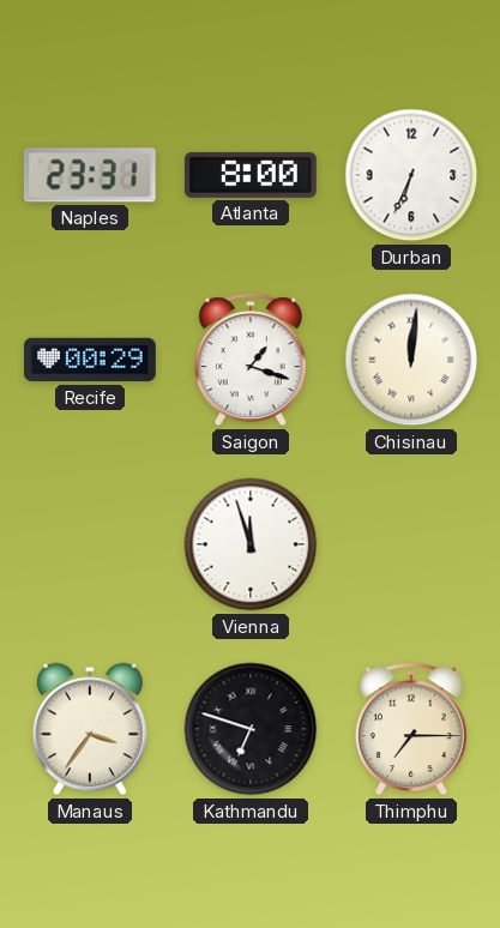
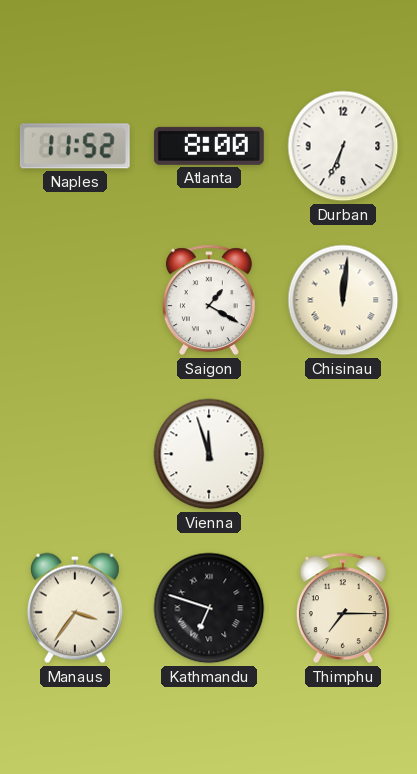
Naples: 23:31 -> 11:52
Recife: 00:29 -> none
Saigon: 1:18 -> 1:20
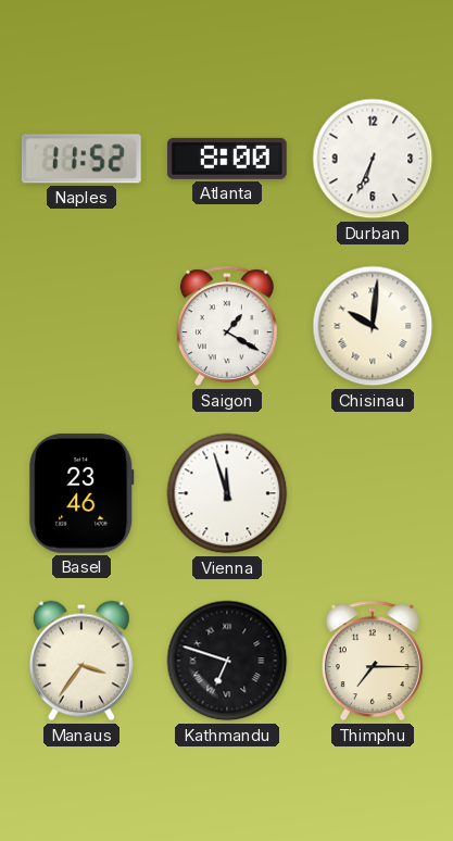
Chisinau: 12:01 -> 10:01
Basel: none -> 23:46
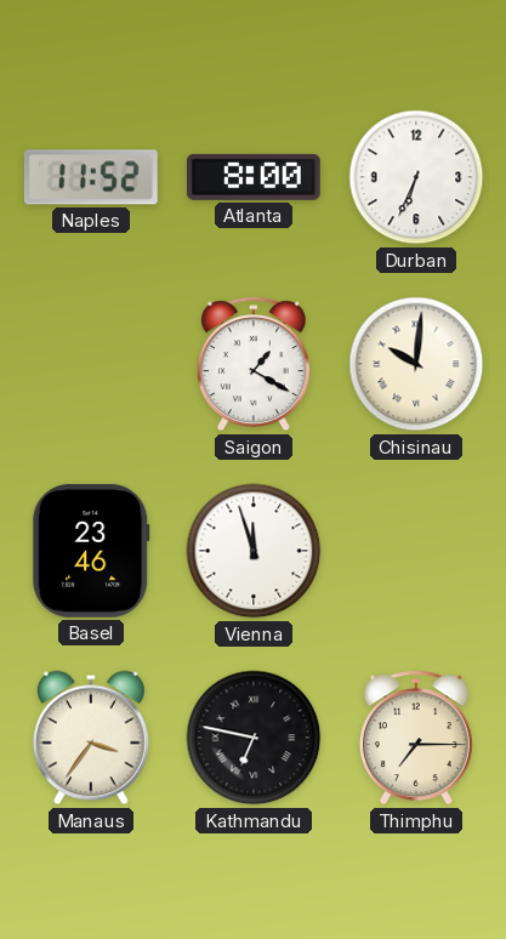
Kathmandu: 6:48 -> 6:47
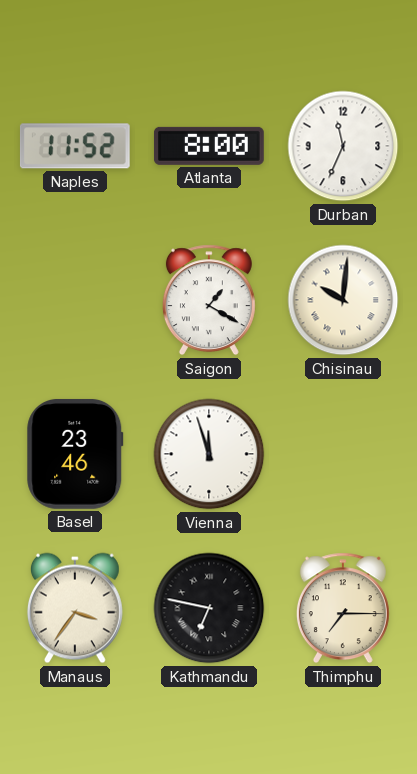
Durban: 6:34 -> 11:34
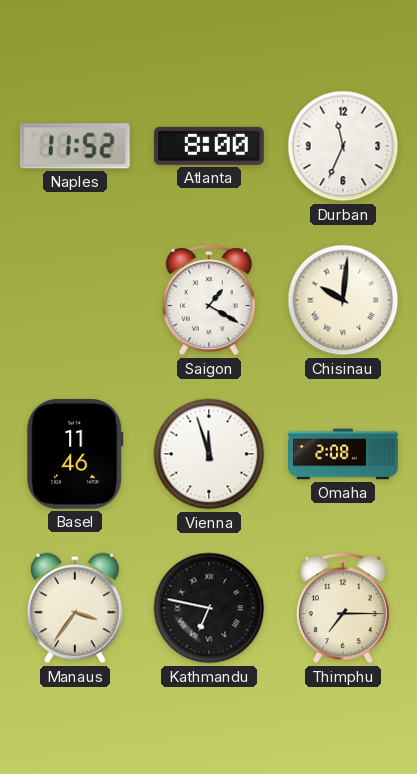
Basel: 23:46 -> 11:46
Omaha: none -> 2:08
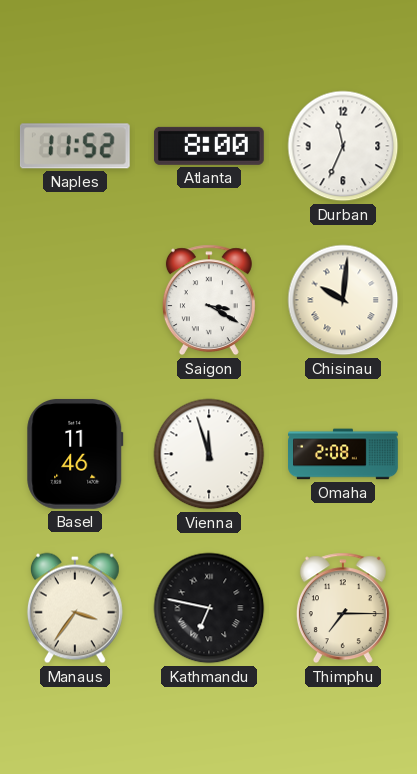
Saigon: 1:20 -> 3:20
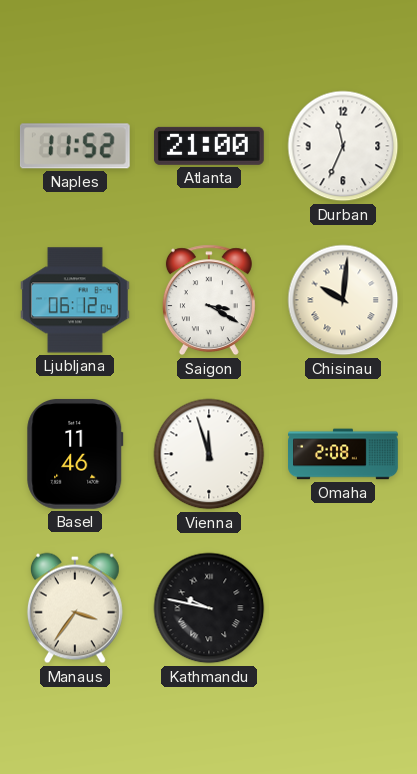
Atlanta: 8:00 -> 21:00
Ljubljana: none -> 06:12
Kathmandu: 6:47 -> 9:47
Thimphu: 7:15 -> none
